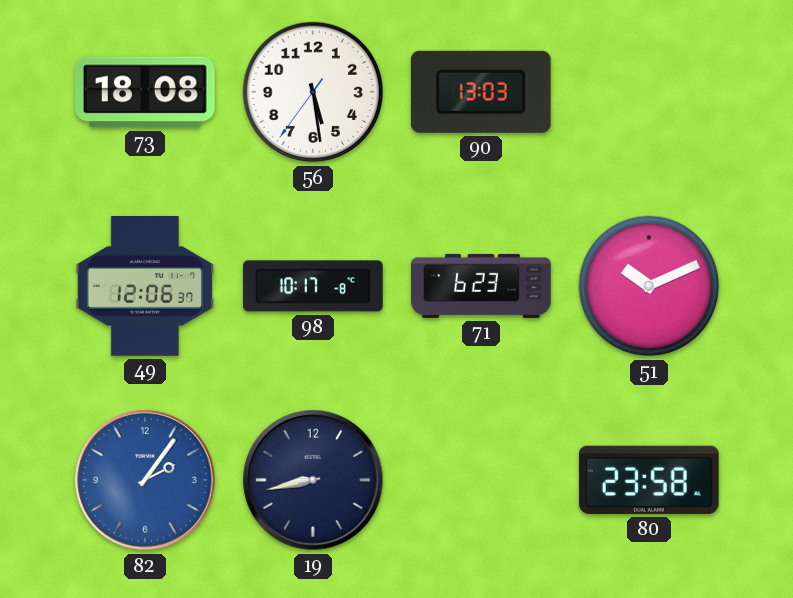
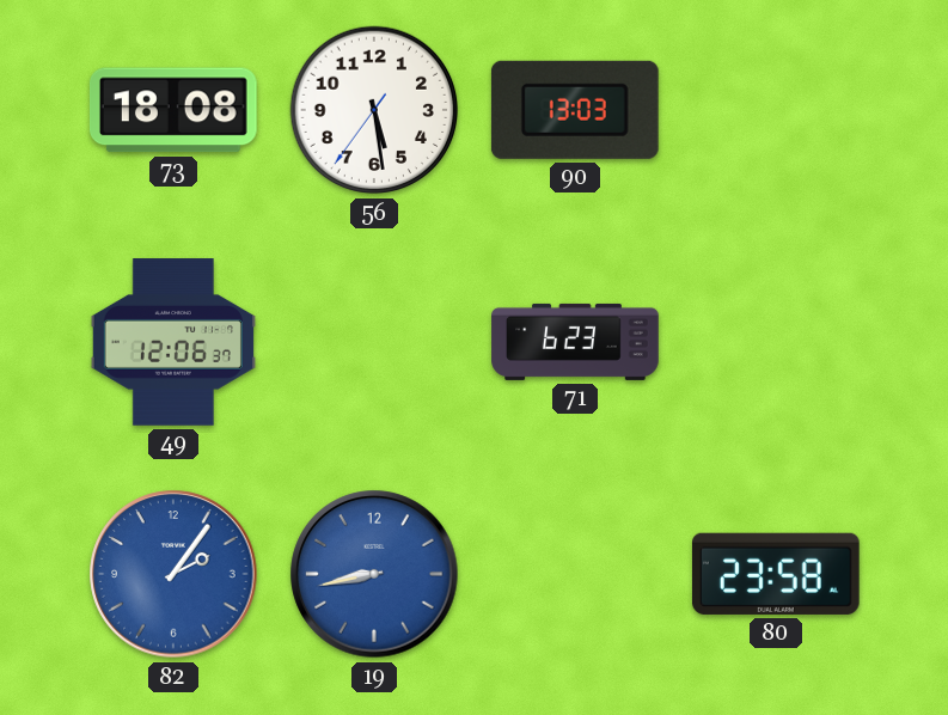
98: 10:17 -> none
51: 10:11 -> none
19 dial: navy -> blue
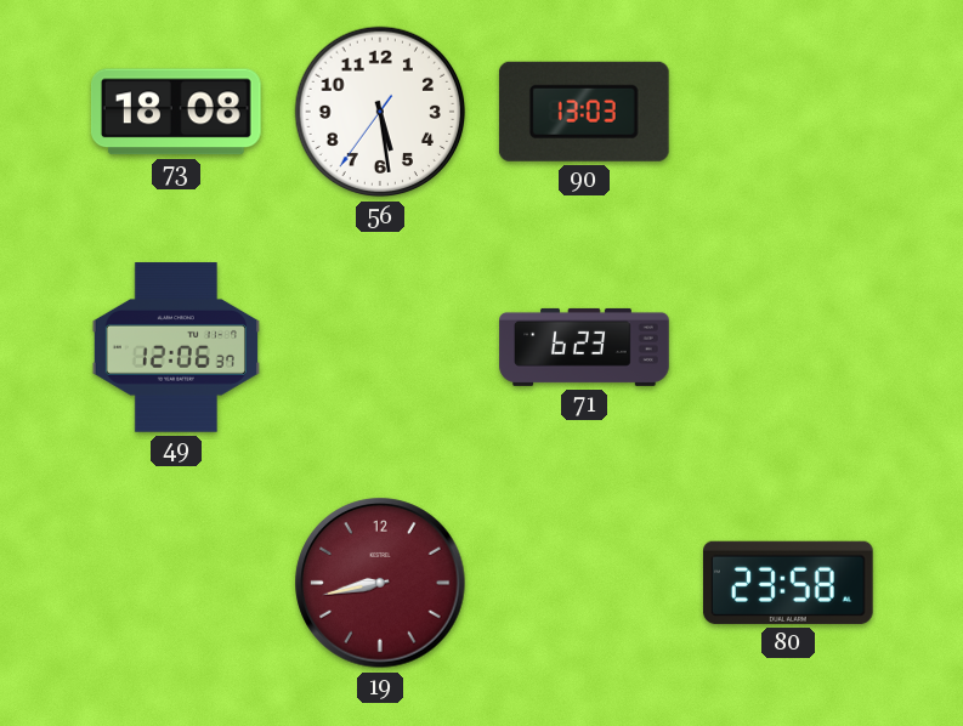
82: 2:06 -> none
19 dial: blue -> burgundy
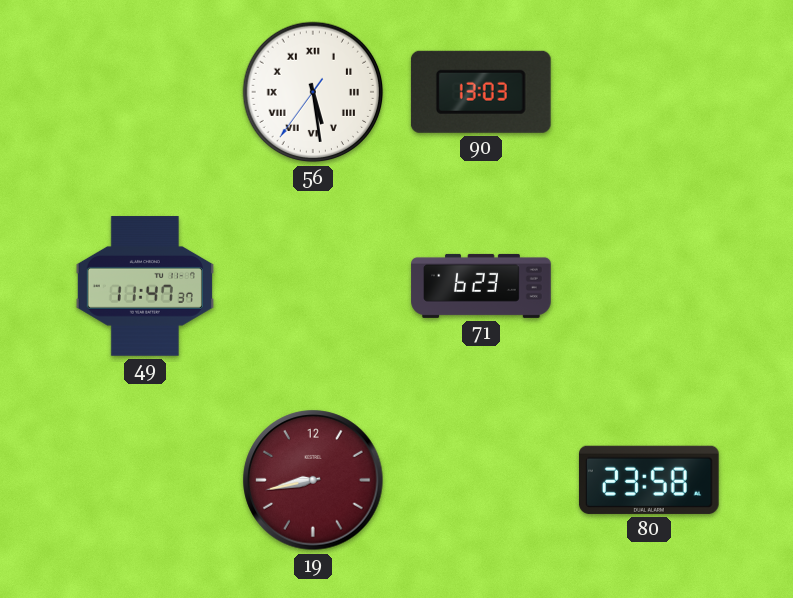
73: 18:08 -> none
56 numerals: Arabic -> Roman
49: 12:06 -> 11:47
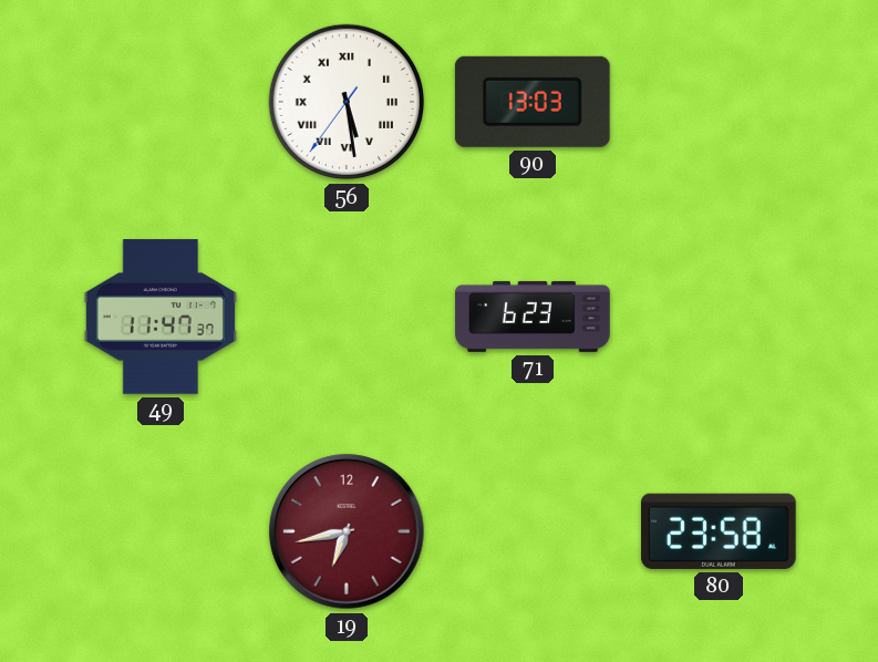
19: 8:43 -> 6:43
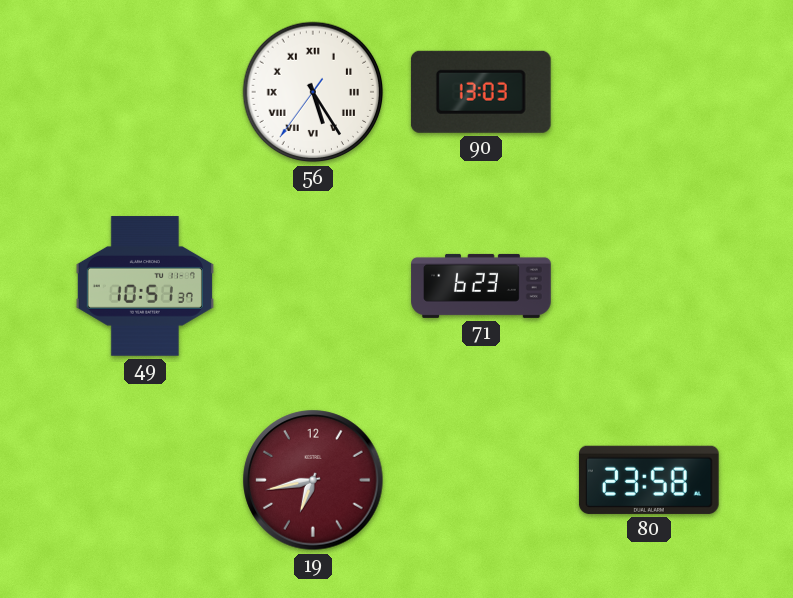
56: 5:28 -> 5:24
49: 11:47 -> 10:51
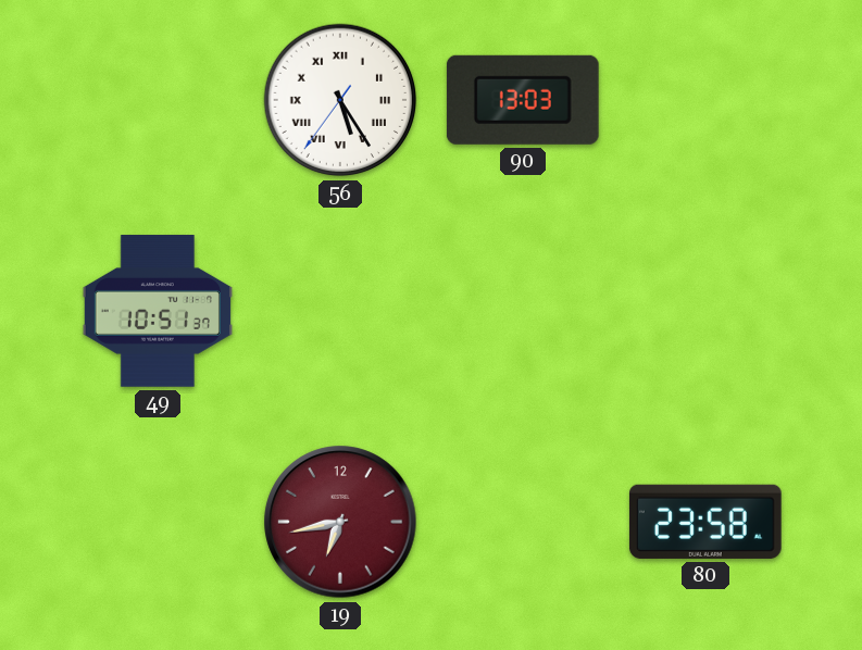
71: 6:23 -> none
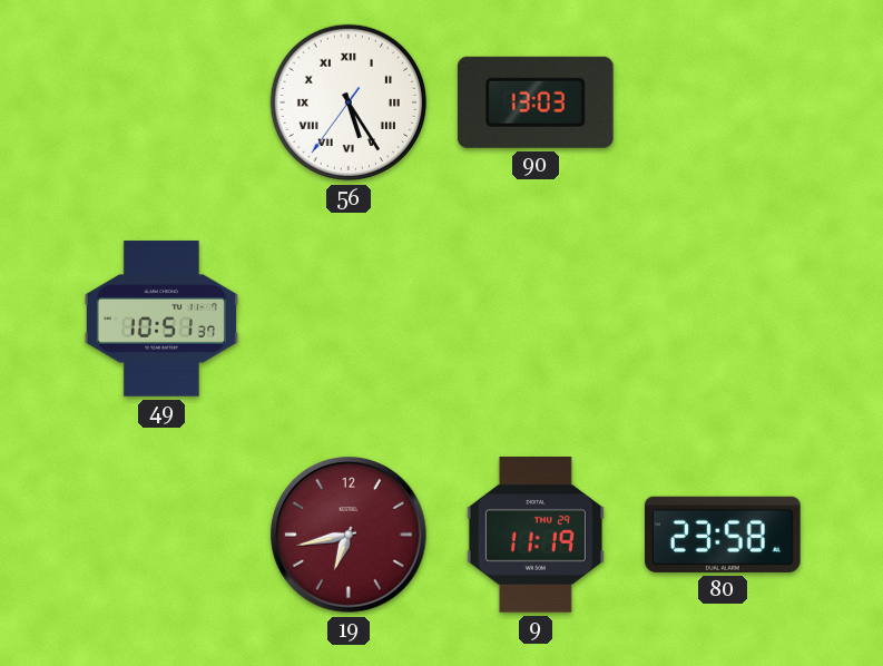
9: none -> 11:19
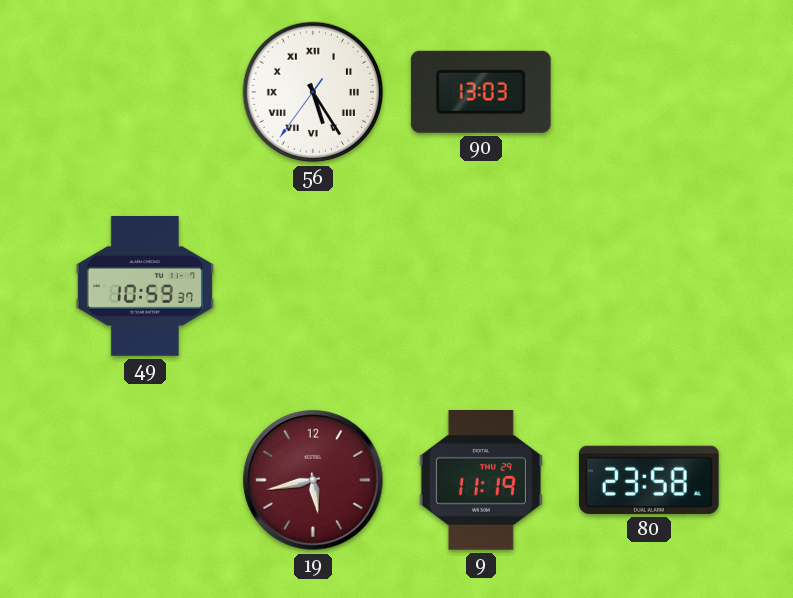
49: 10:51 -> 10:59
19: 6:43 -> 5:43
